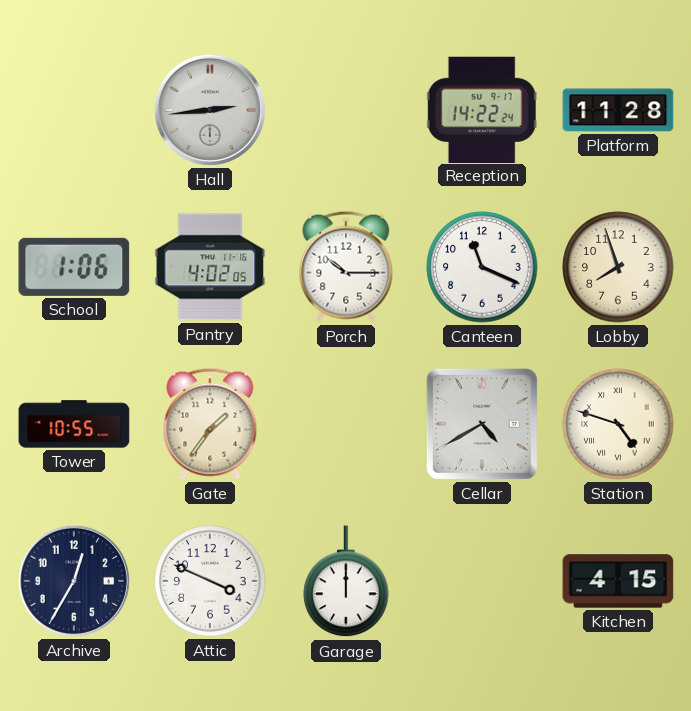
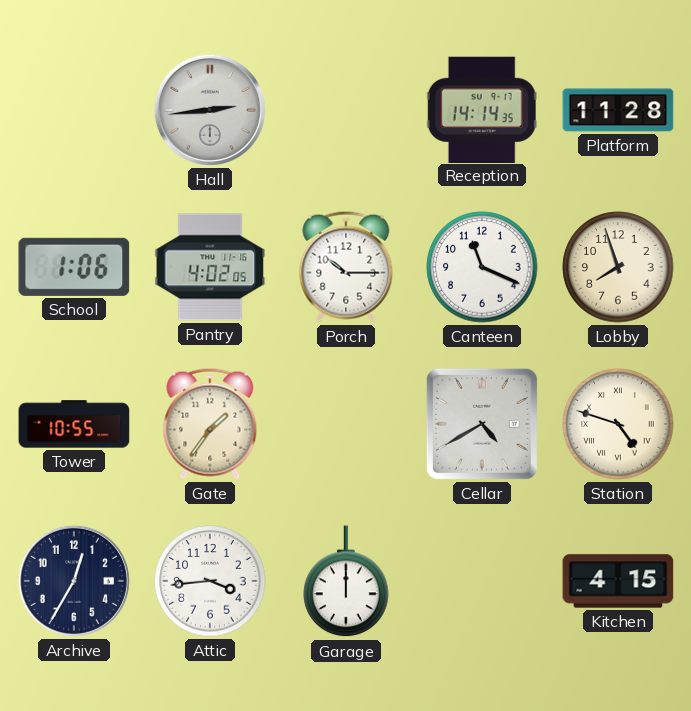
Reception: 14:22 -> 14:14
Attic: 3:49 -> 3:44
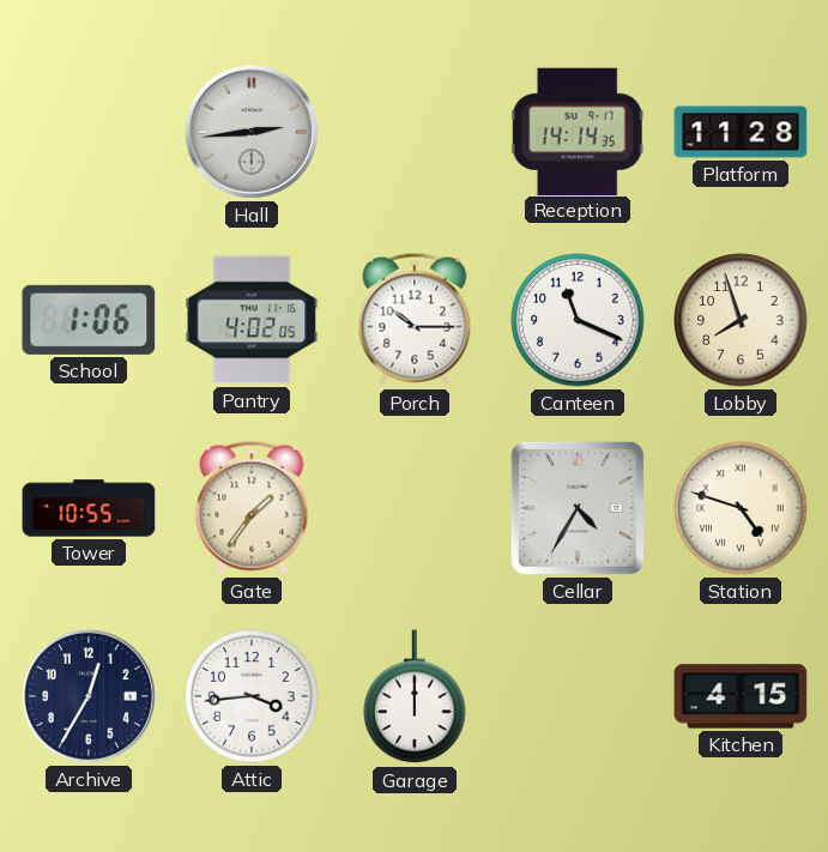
Cellar: 4:40 -> 4:35
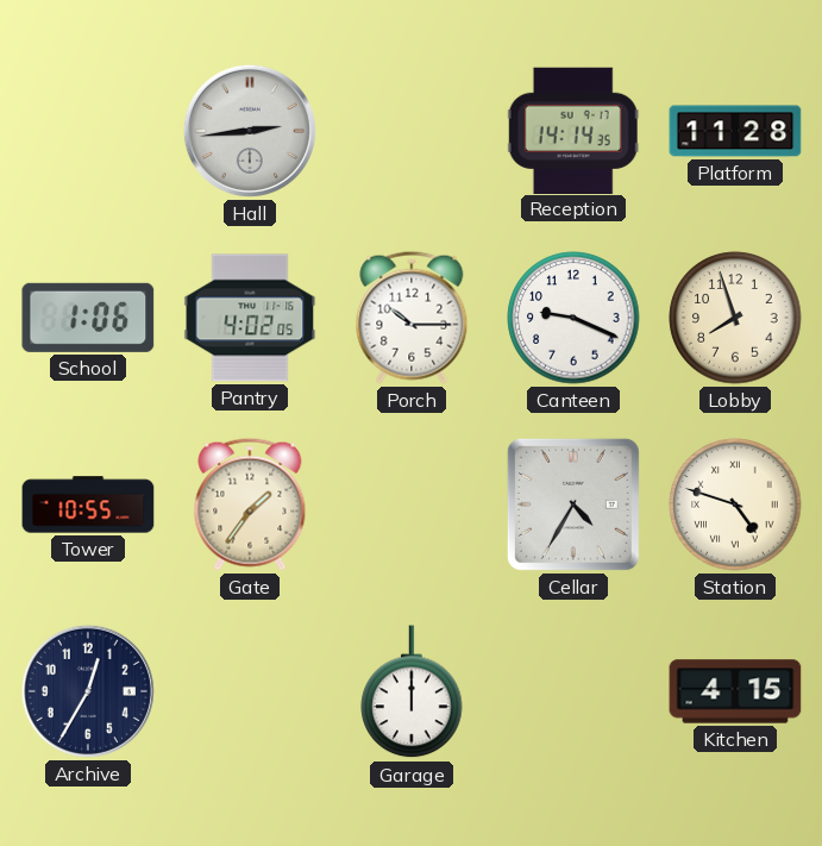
Canteen: 11:19 -> 9:19
Attic: 3:44 -> none
